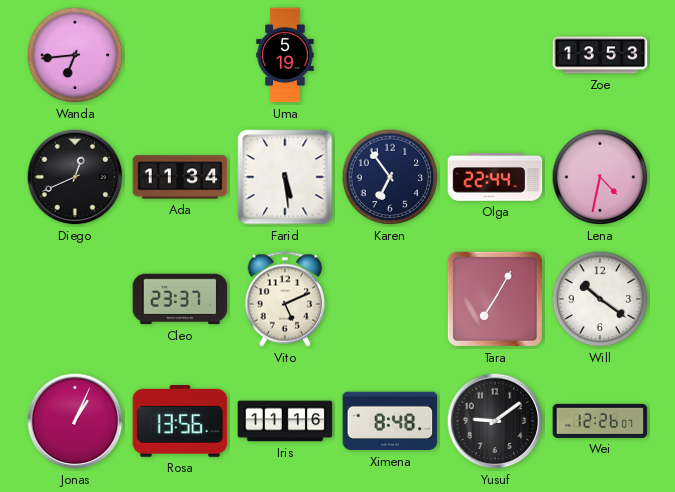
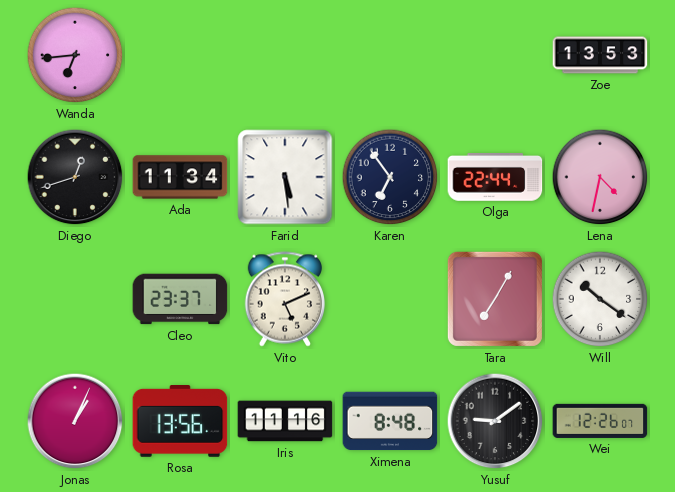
Uma: 5:19 -> none
Diego: 12:41 -> 12:42
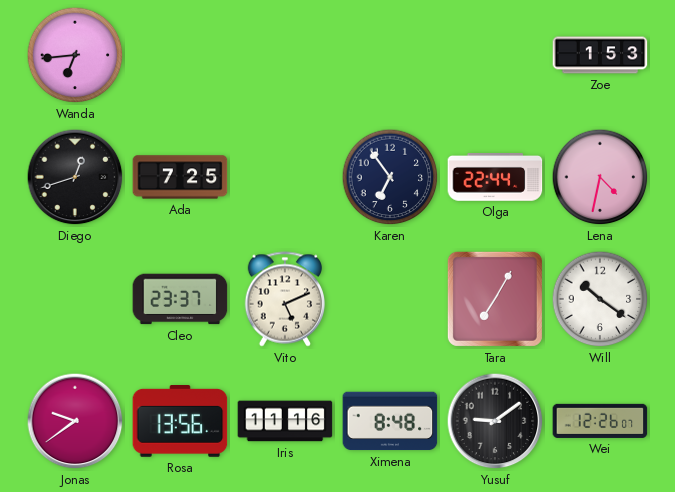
Zoe: 13:53 -> 1:53
Ada: 11:34 -> 7:25
Farid: 5:29 -> none
Jonas: 1:04 -> 9:39
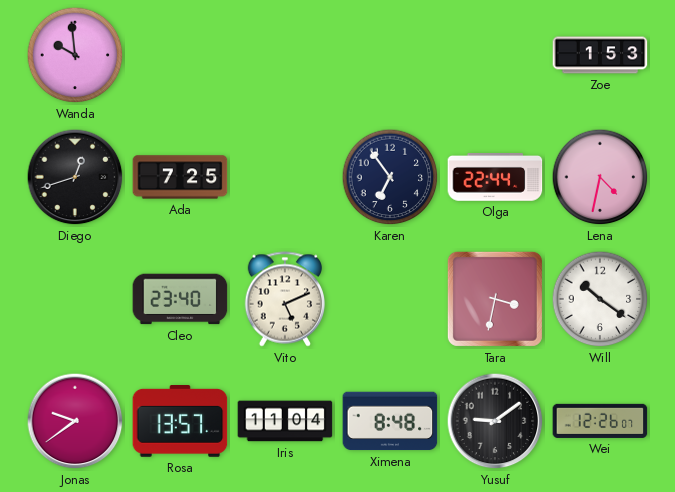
Wanda: 6:44 -> 9:59
Cleo: 23:37 -> 23:40
Tara: 7:05 -> 3:32
Rosa: 13:56 -> 13:57
Iris: 11:16 -> 11:04
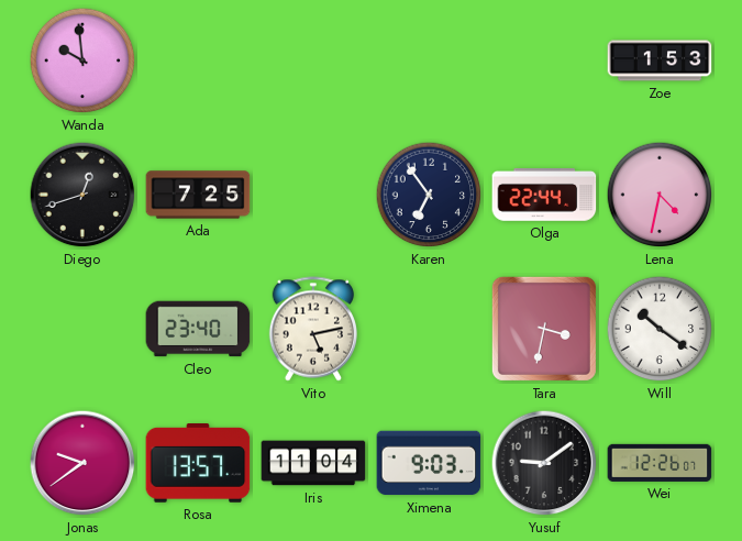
Vito: 5:11 -> 5:13
Ximena: 8:48 -> 9:03
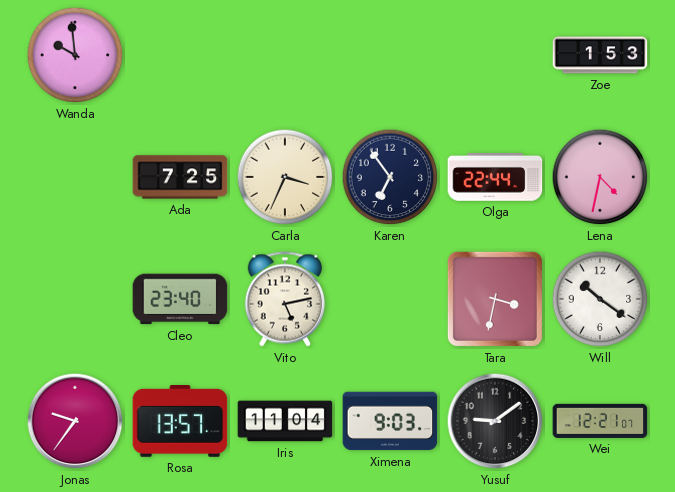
Diego: 12:42 -> none
Carla: none -> 3:34
Jonas: 9:39 -> 9:36
Wei: 12:26 -> 12:21
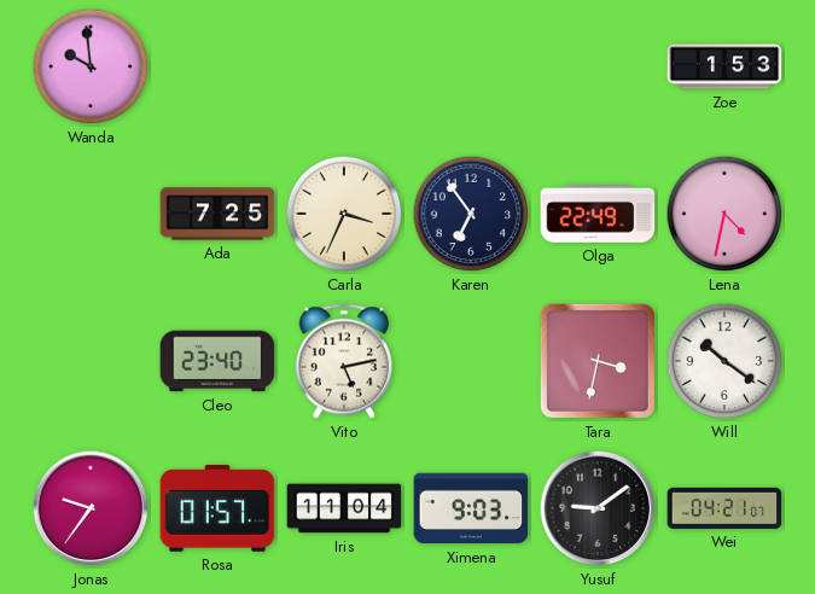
Olga: 22:44 -> 22:49
Rosa: 13:57 -> 01:57
Wei: 12:21 -> 04:21
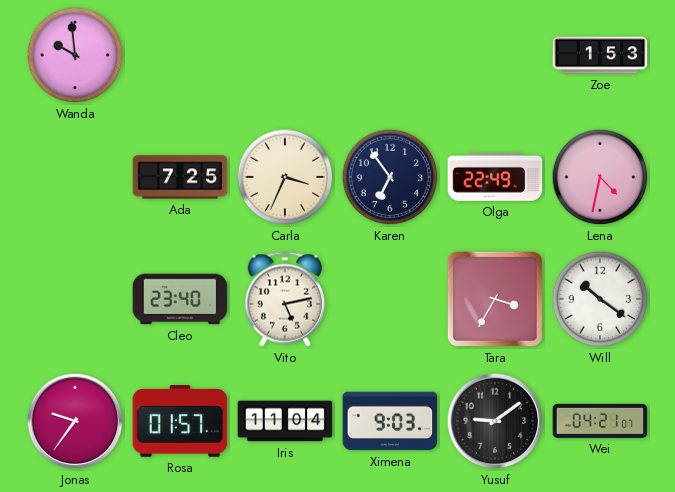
Tara: 3:32 -> 3:35
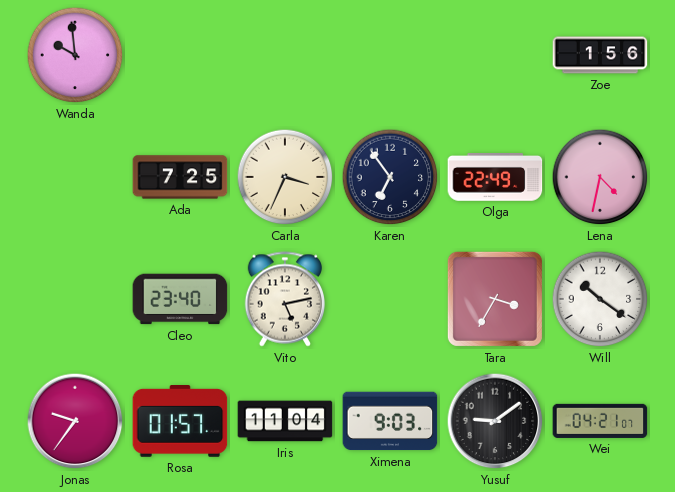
Zoe: 1:53 -> 1:56
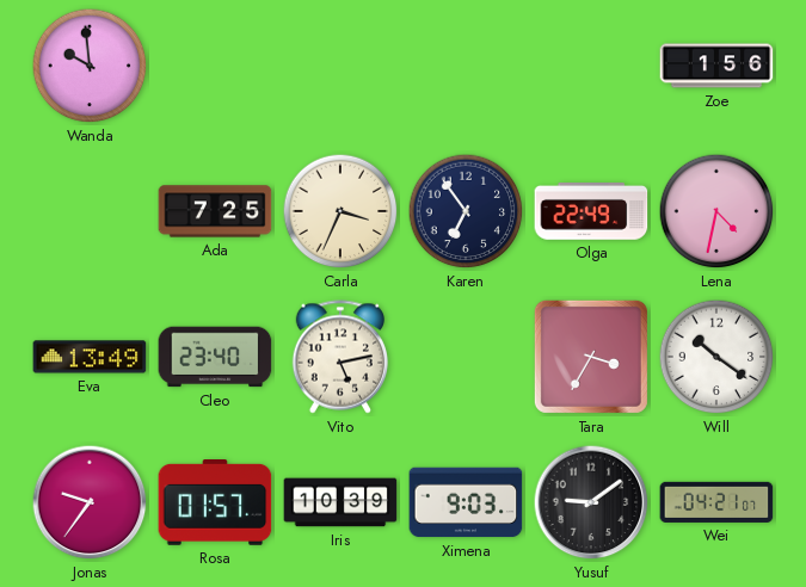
Eva: none -> 13:49
Iris: 11:04 -> 10:39
